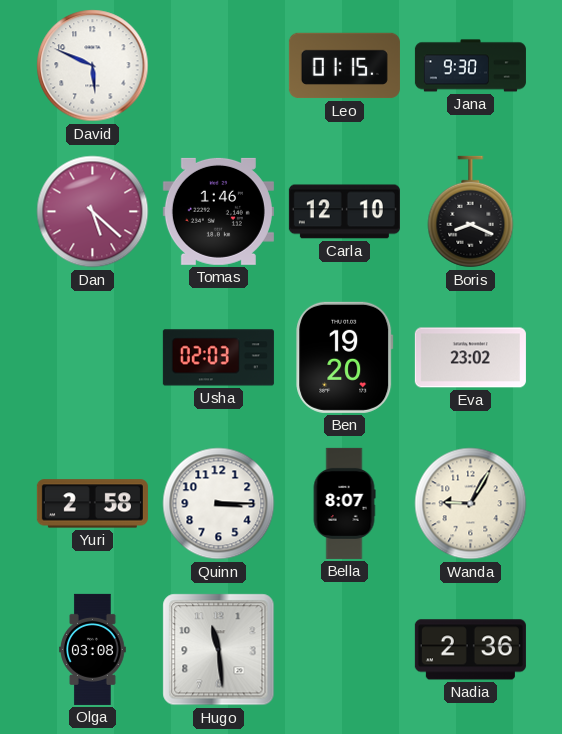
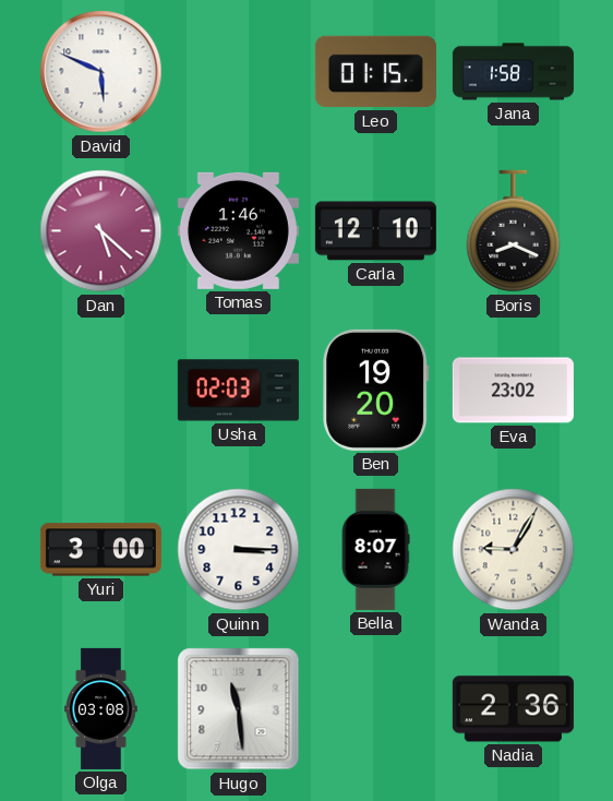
Jana: 9:30 -> 1:58
Yuri: 2:58 -> 3:00
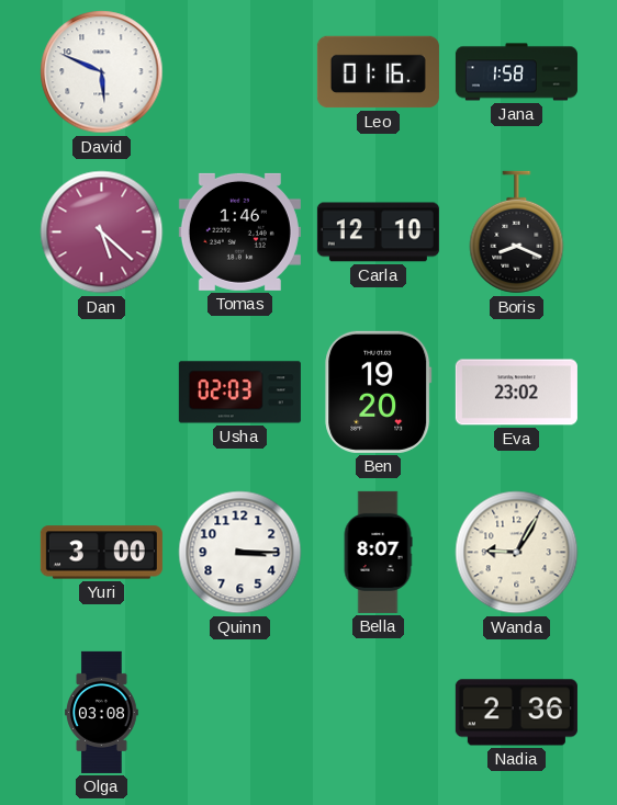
Leo: 01:15 -> 01:16
Hugo: 11:29 -> none
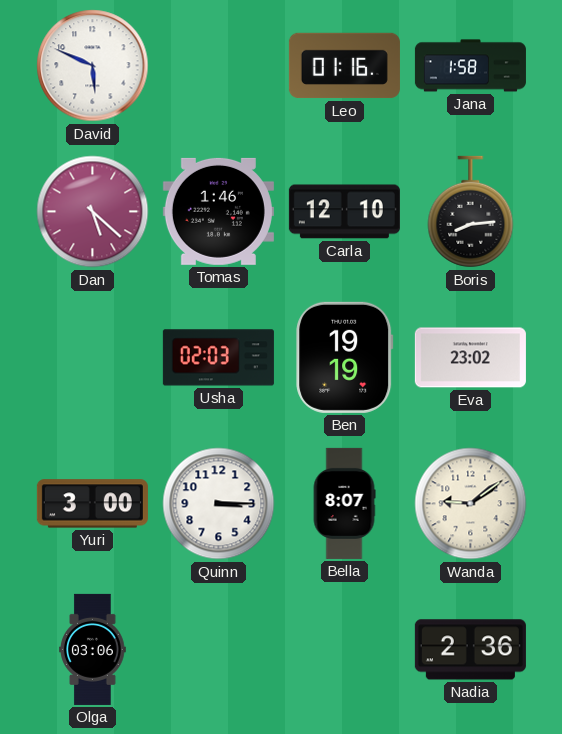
Boris: 8:19 -> 8:14
Ben: 19:20 -> 19:19
Wanda: 9:05 -> 9:09
Olga: 03:08 -> 03:06
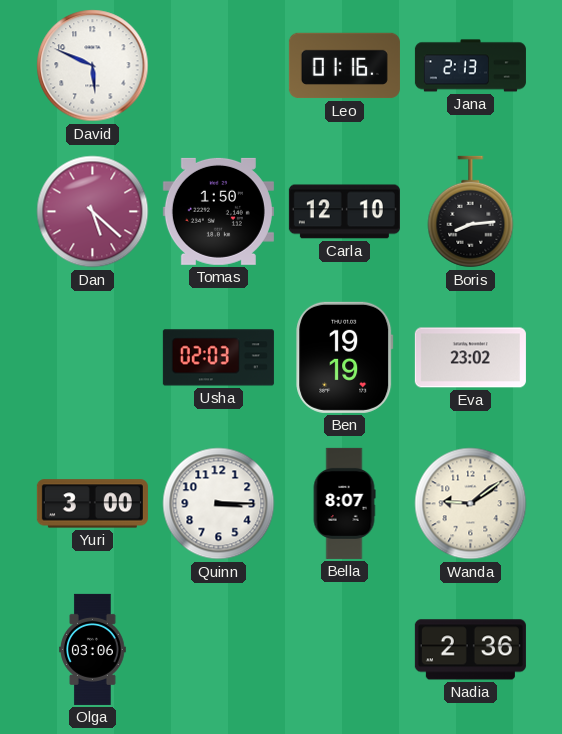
Jana: 1:58 -> 2:13
Tomas: 1:46 -> 1:50
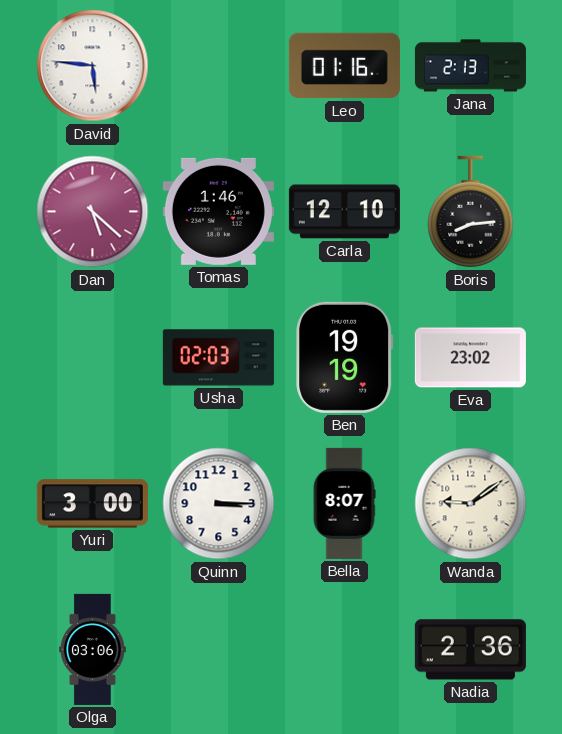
David: 5:49 -> 5:46
Tomas: 1:50 -> 1:46
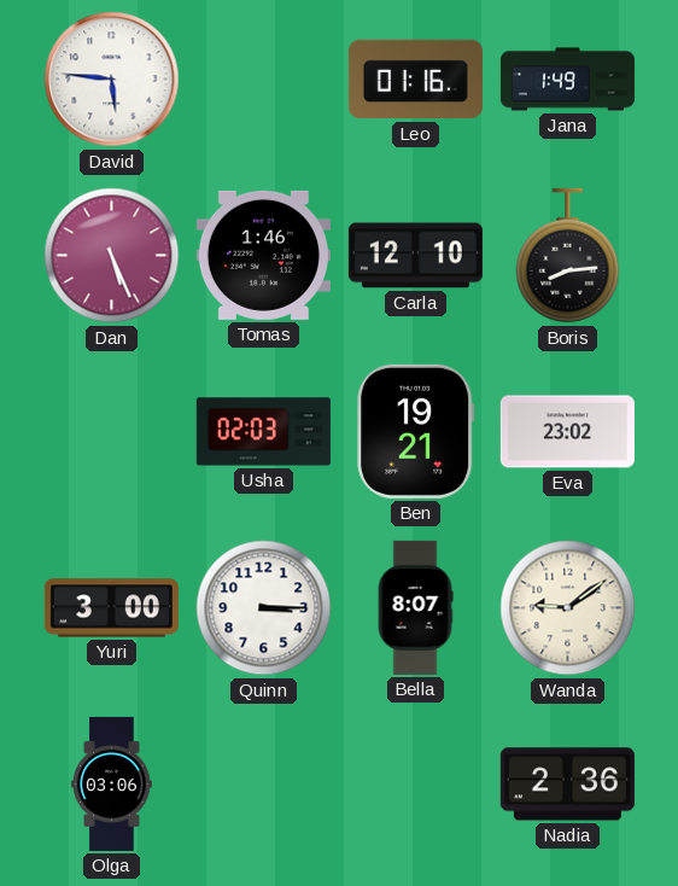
Jana: 2:13 -> 1:49
Dan: 5:22 -> 5:26
Ben: 19:19 -> 19:21
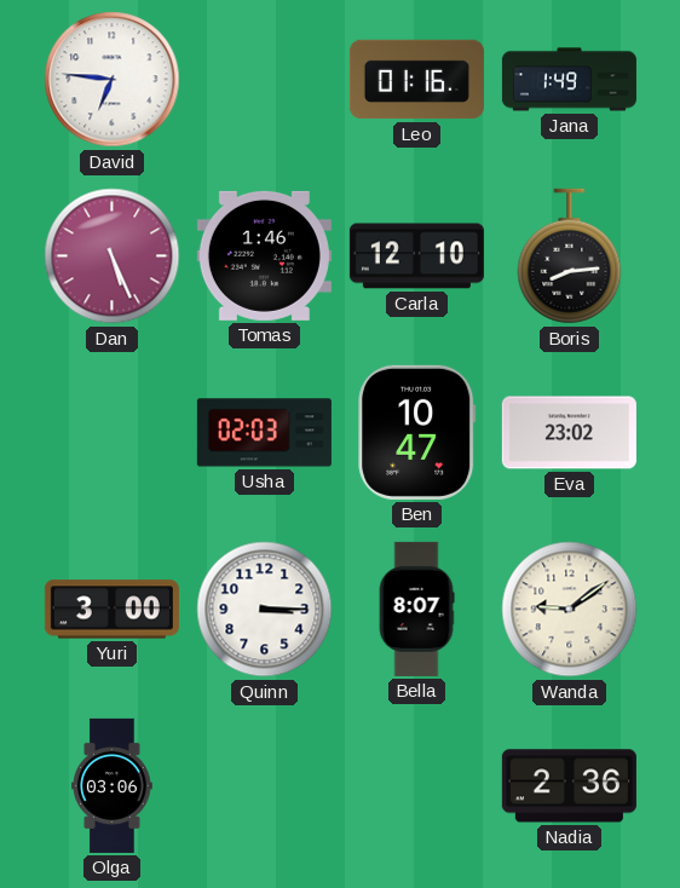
David: 5:46 -> 6:46
Ben: 19:21 -> 10:47
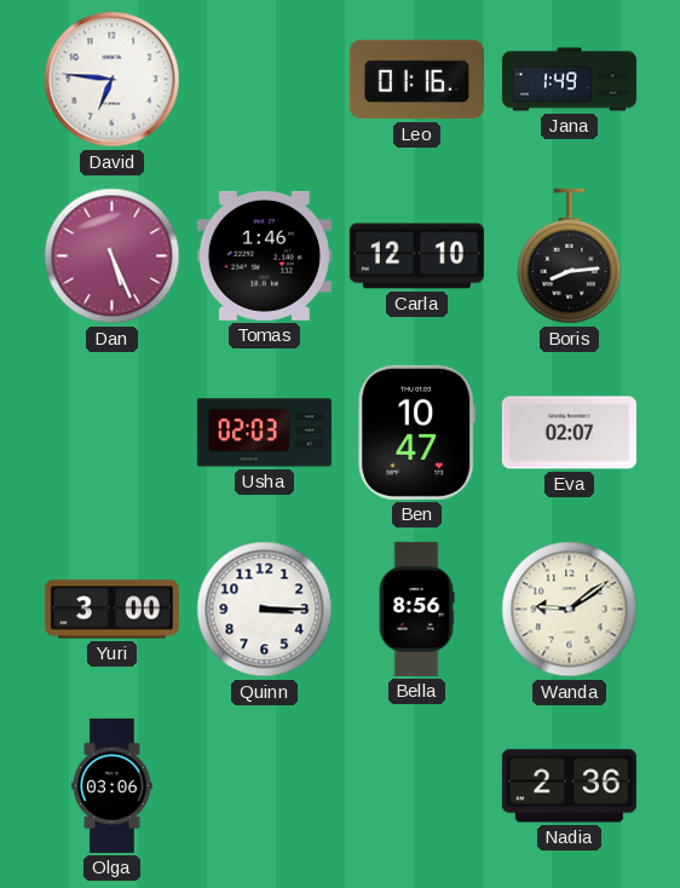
Eva: 23:02 -> 02:07
Bella: 8:07 -> 8:56
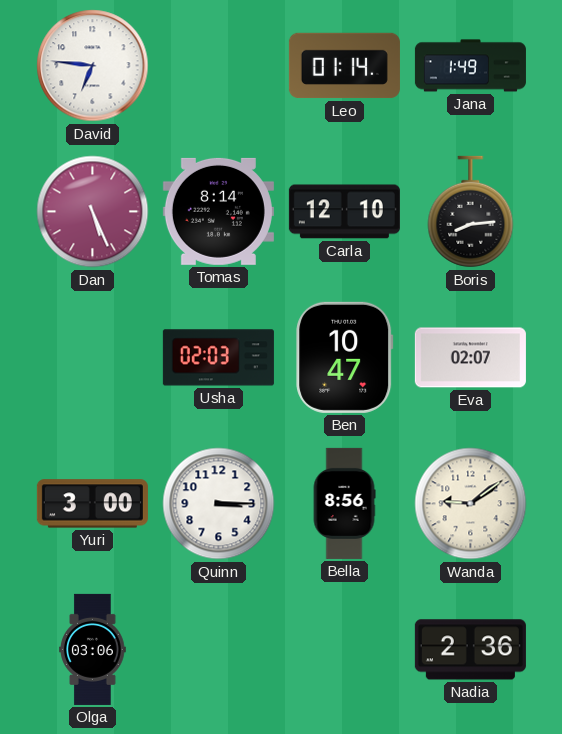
Leo: 01:16 -> 01:14
Tomas: 1:46 -> 8:14
